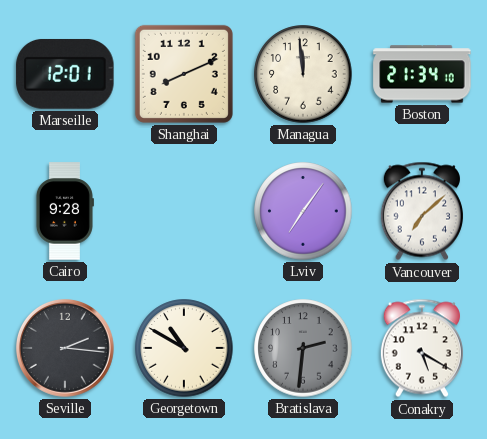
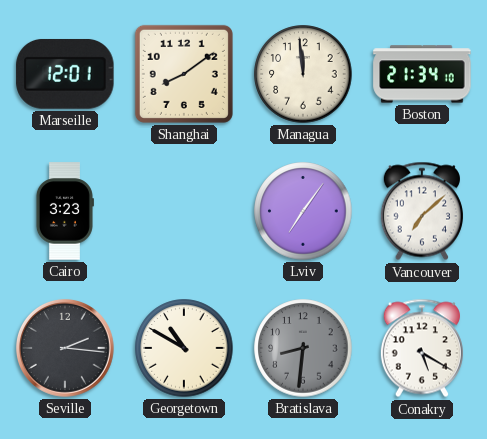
Shanghai: 8:11 -> 8:09
Cairo: 9:28 -> 3:23
Bratislava: 2:31 -> 8:31
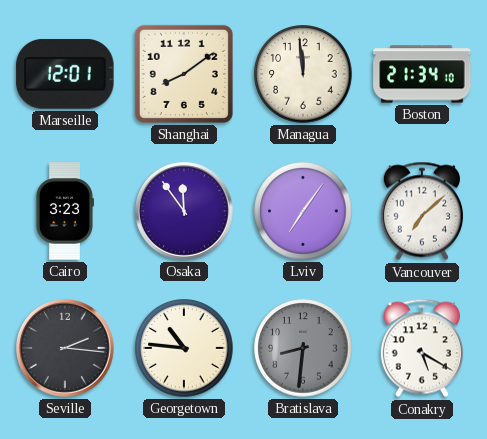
Osaka: none -> 11:54
Georgetown: 10:50 -> 10:46
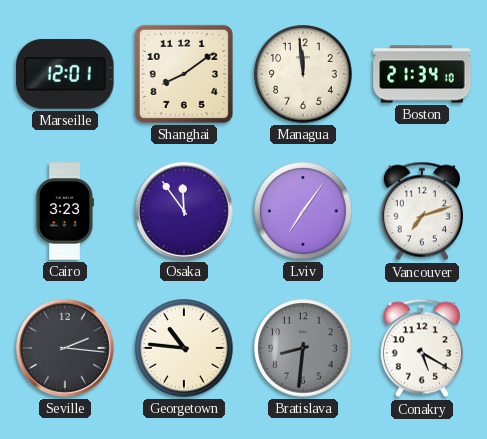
Vancouver: 7:08 -> 7:12
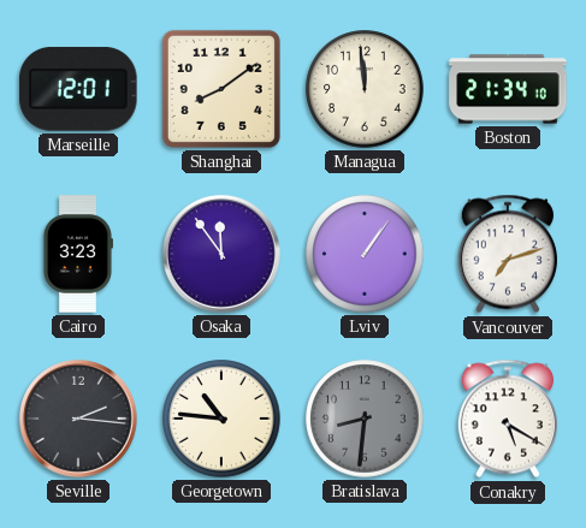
Lviv: 7:06 -> 1:06
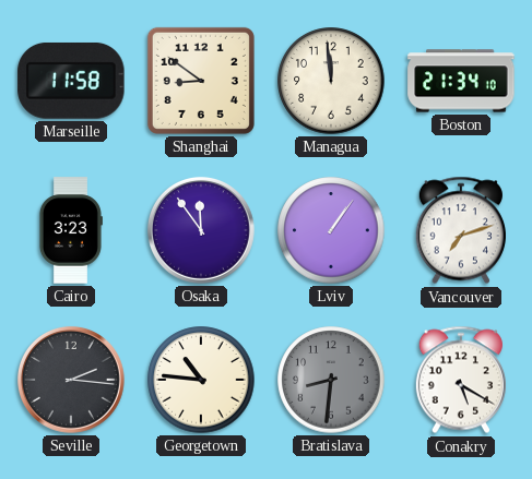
Marseille: 12:01 -> 11:58
Shanghai: 8:09 -> 8:51
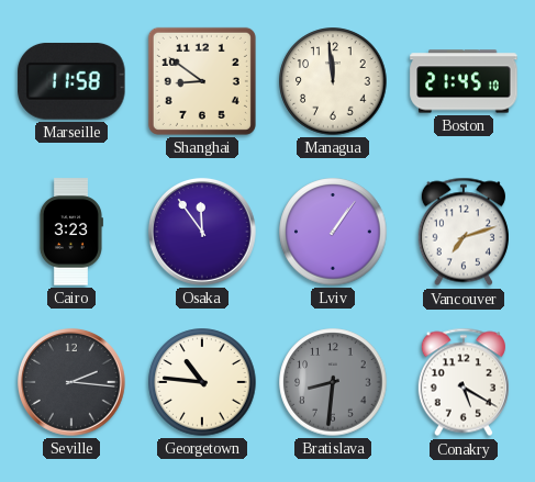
Boston: 21:34 -> 21:45
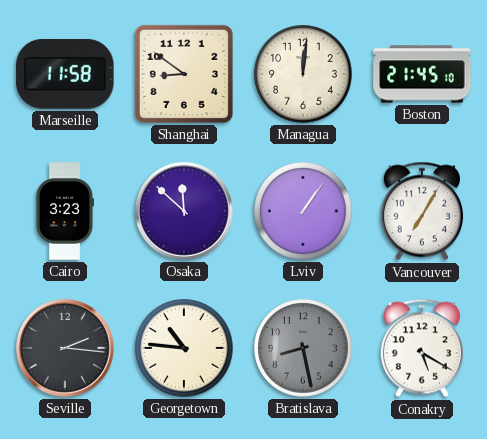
Managua: 11:59 -> 12:01
Osaka: 11:54 -> 11:52
Vancouver: 7:12 -> 7:05
Bratislava: 8:31 -> 8:28
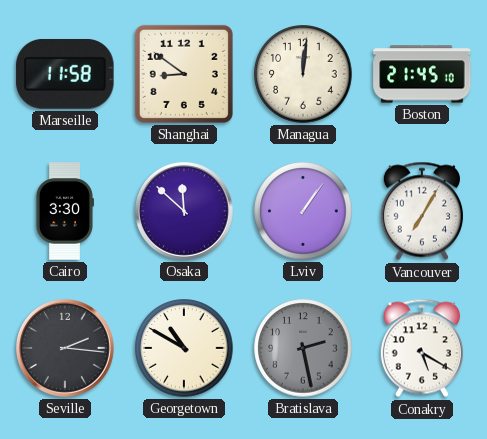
Cairo: 3:23 -> 3:30
Georgetown: 10:46 -> 10:50
Bratislava: 8:28 -> 2:28
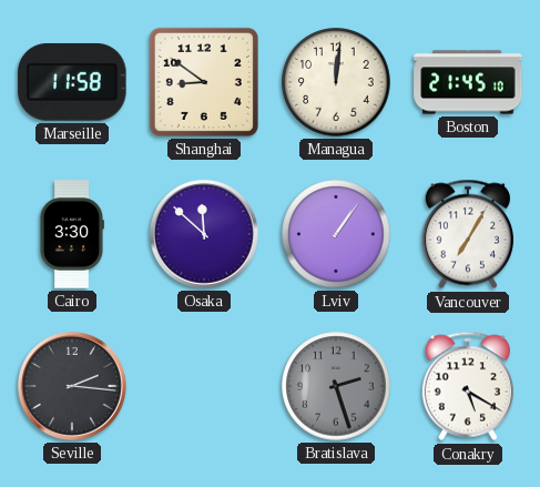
Georgetown: 10:50 -> none
Bratislava: 2:28 -> 2:27
